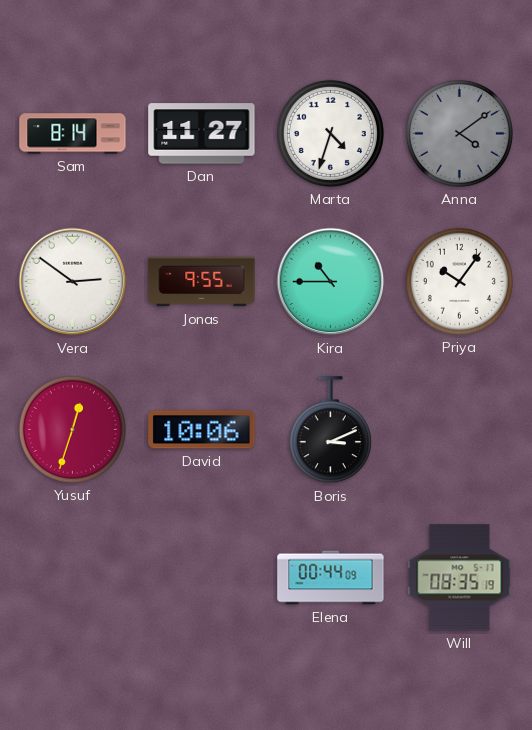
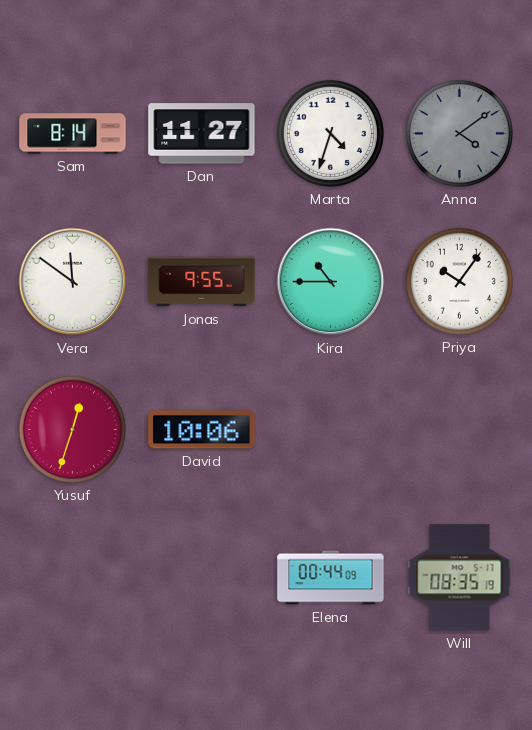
Vera: 2:51 -> 11:51
Boris: 3:11 -> none
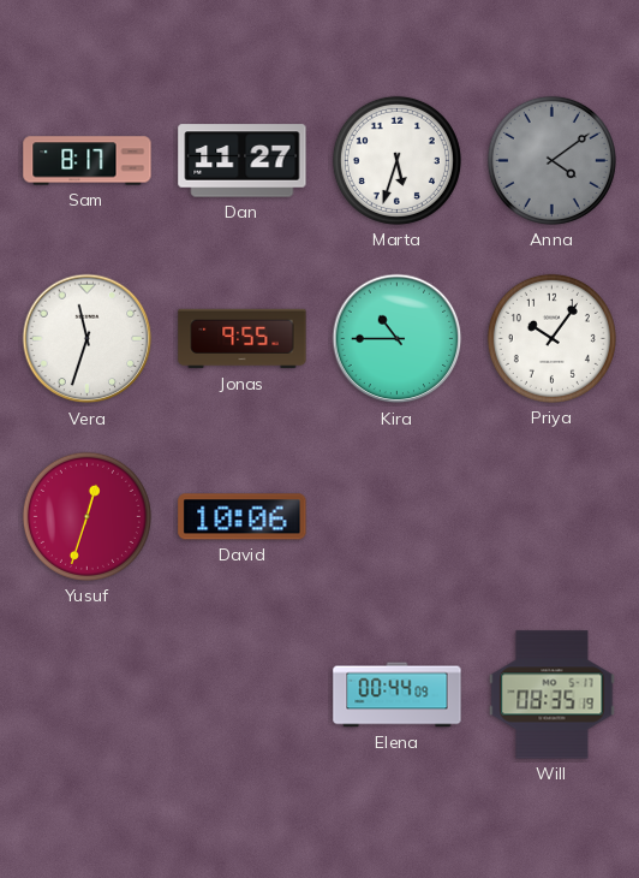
Sam: 8:14 -> 8:17
Marta: 4:33 -> 5:33
Vera: 11:51 -> 11:33
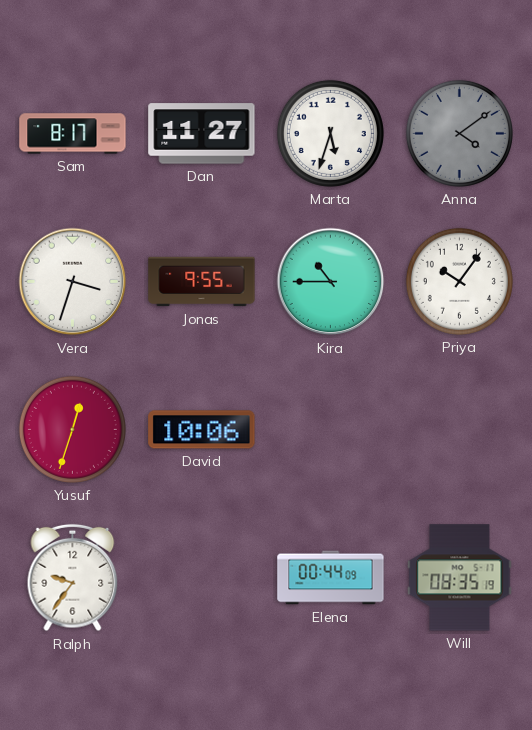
Vera: 11:33 -> 3:33
Ralph: none -> 9:36
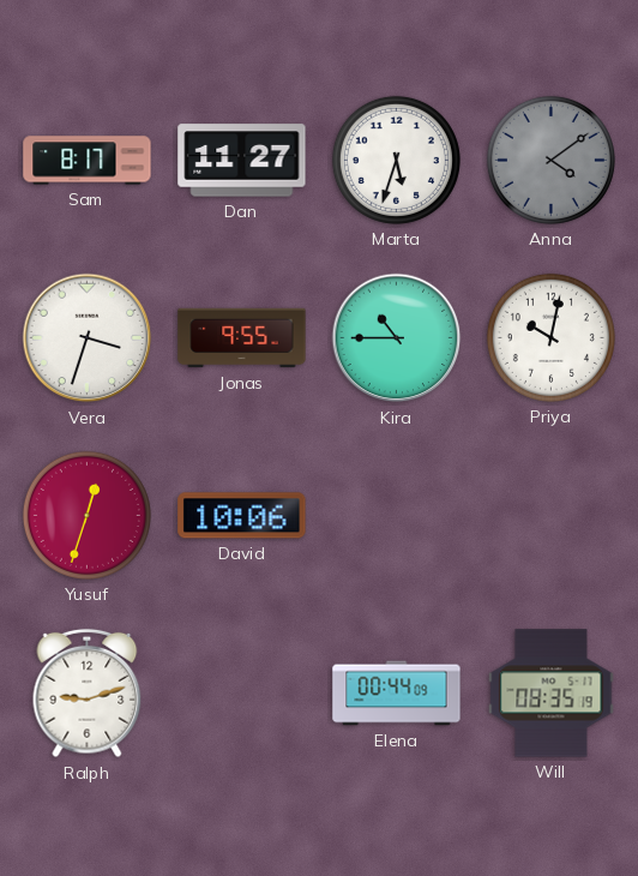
Priya: 10:06 -> 10:02
Ralph: 9:36 -> 9:12
